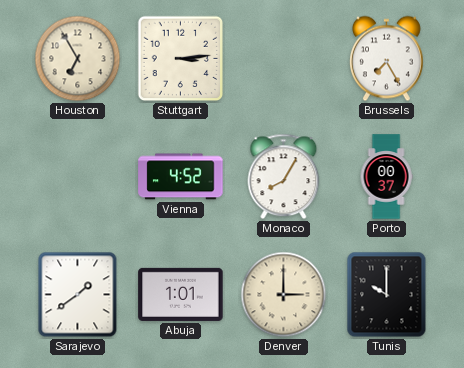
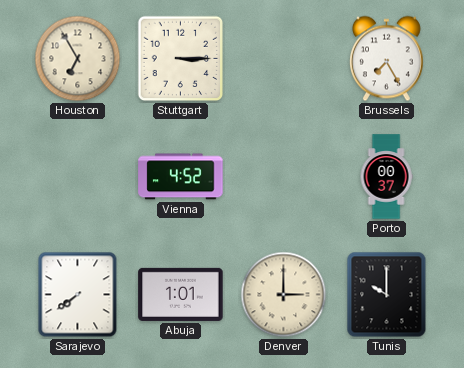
Stuttgart: 3:14 -> 3:15
Monaco: 8:05 -> none
Sarajevo: 1:39 -> 7:39
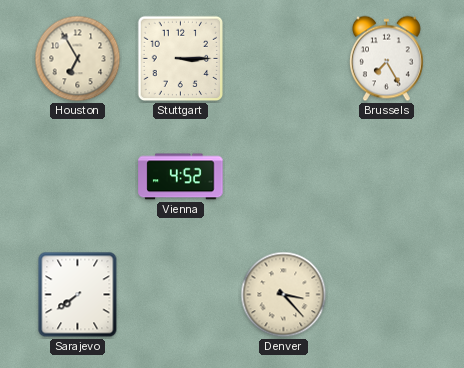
Porto: 00:37 -> none
Abuja: 1:01 -> none
Denver: 3:00 -> 3:23
Tunis: 10:00 -> none
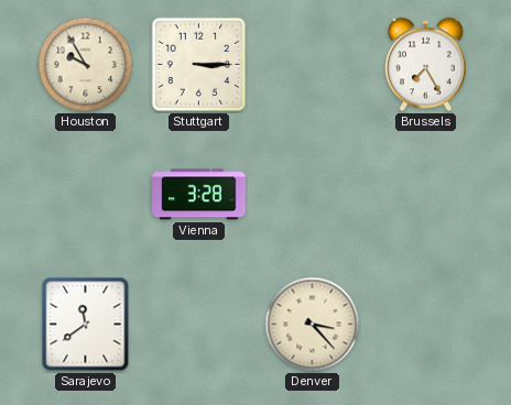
Houston: 6:55 -> 9:55
Vienna: 4:52 -> 3:28
Sarajevo: 7:39 -> 11:39
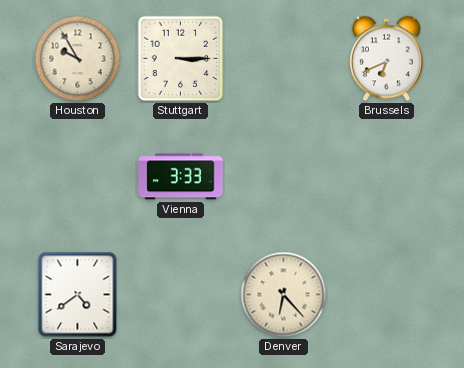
Brussels: 7:25 -> 6:41
Vienna: 3:28 -> 3:33
Sarajevo: 11:39 -> 4:39
Denver: 3:23 -> 6:23
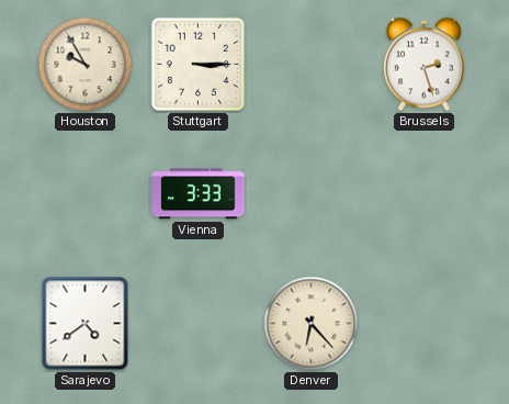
Brussels: 6:41 -> 2:27
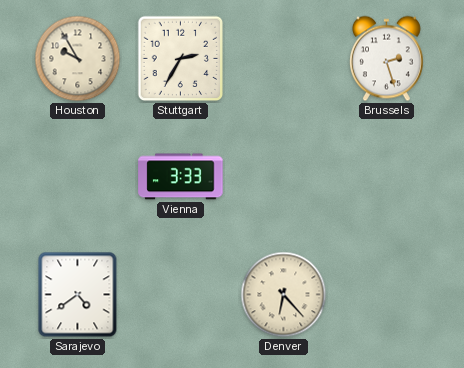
Stuttgart: 3:15 -> 2:35
